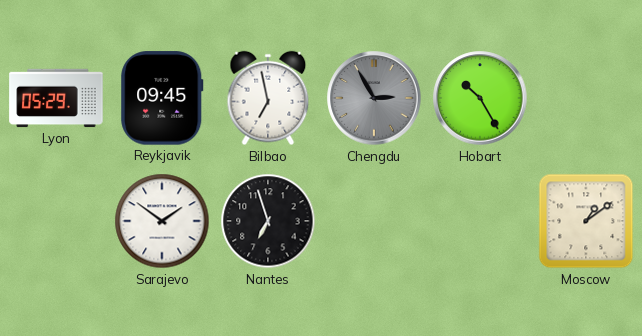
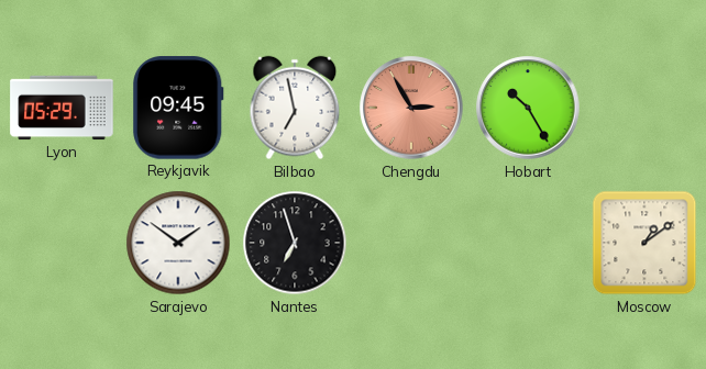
Chengdu dial: grey -> salmon
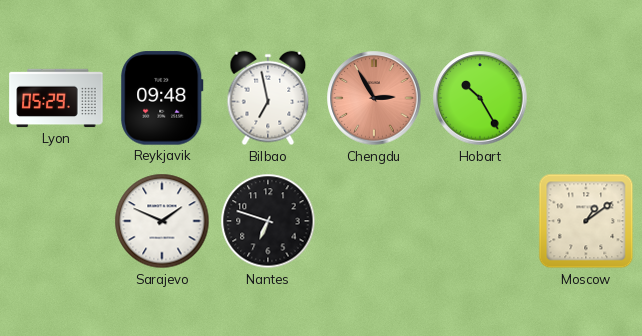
Reykjavik: 09:45 -> 09:48
Sarajevo: 1:51 -> 1:49
Nantes: 6:57 -> 6:48
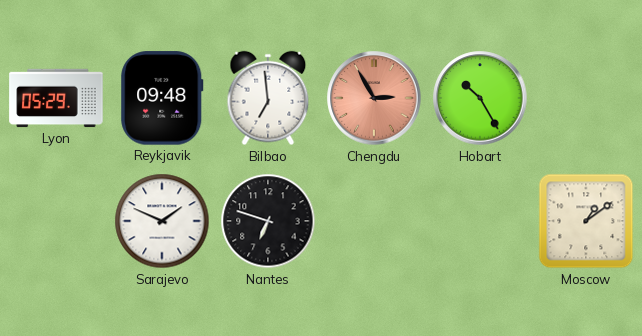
Bilbao: 6:58 -> 6:59
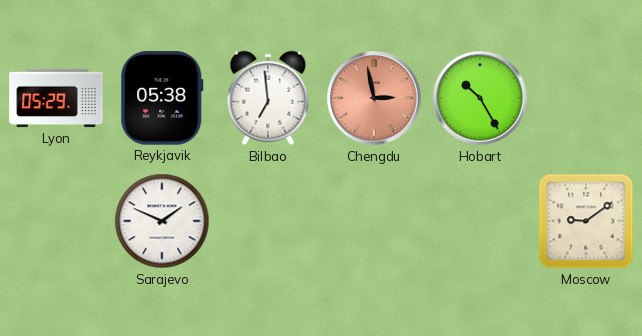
Reykjavik: 09:48 -> 05:38
Chengdu: 2:55 -> 2:58
Nantes: 6:48 -> none
Moscow: 1:09 -> 9:09
